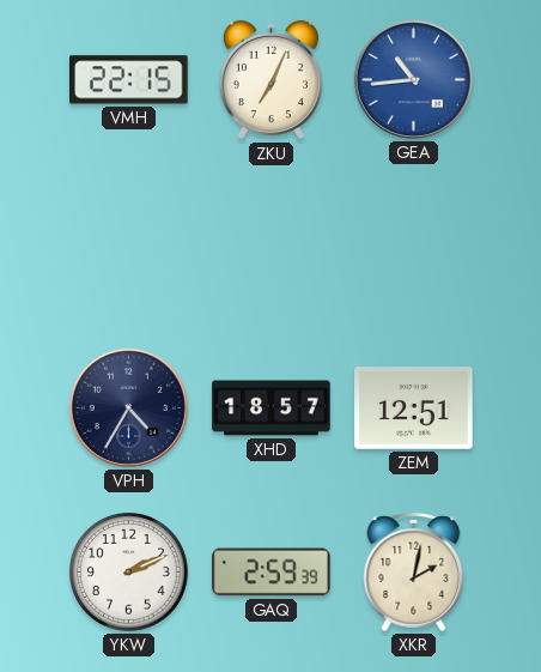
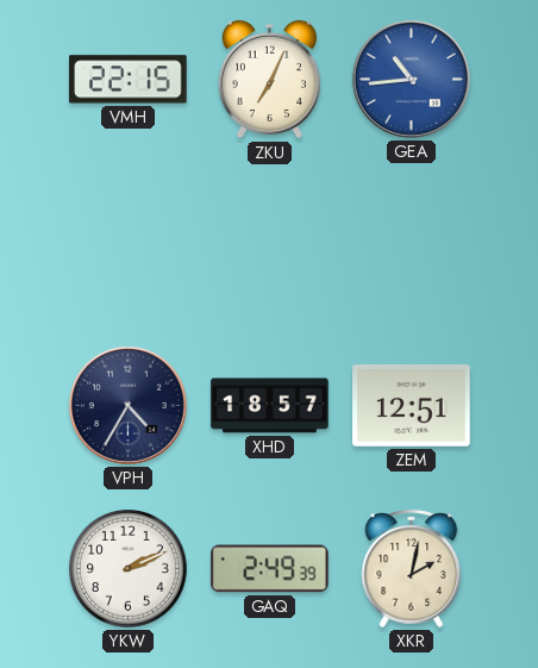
GAQ: 2:59 -> 2:49
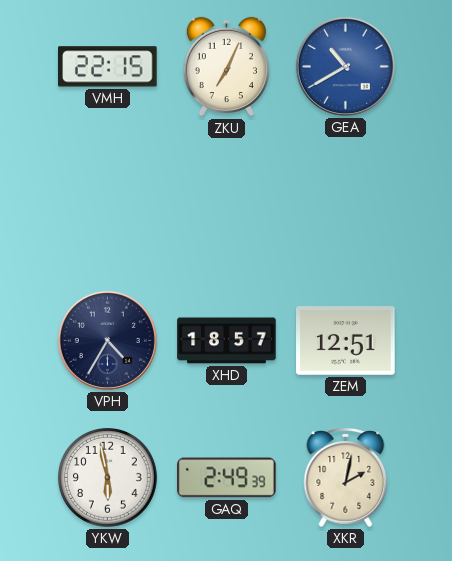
GEA: 10:44 -> 10:40
YKW: 2:11 -> 5:58
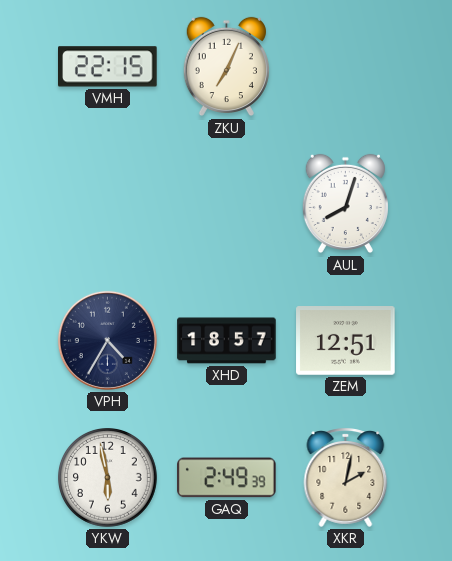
GEA: 10:40 -> none
AUL: none -> 8:03
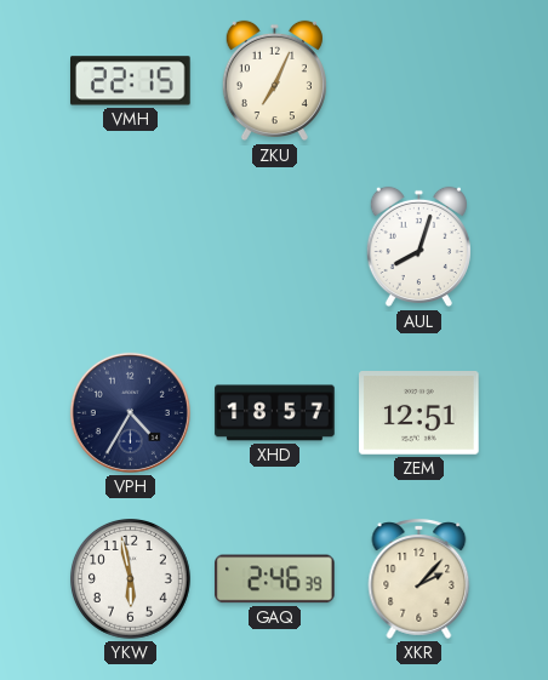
GAQ: 2:49 -> 2:46
XKR: 2:02 -> 2:07
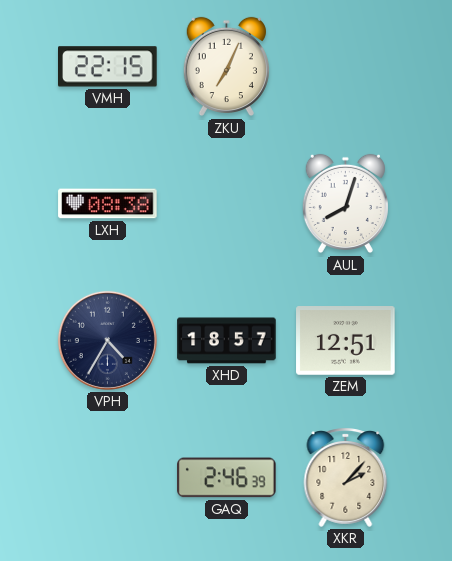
LXH: none -> 08:38
YKW: 5:58 -> none
